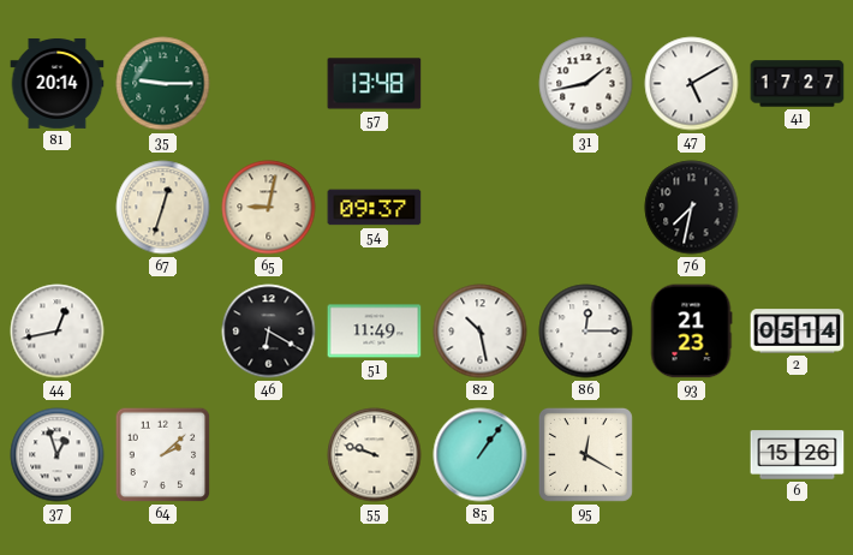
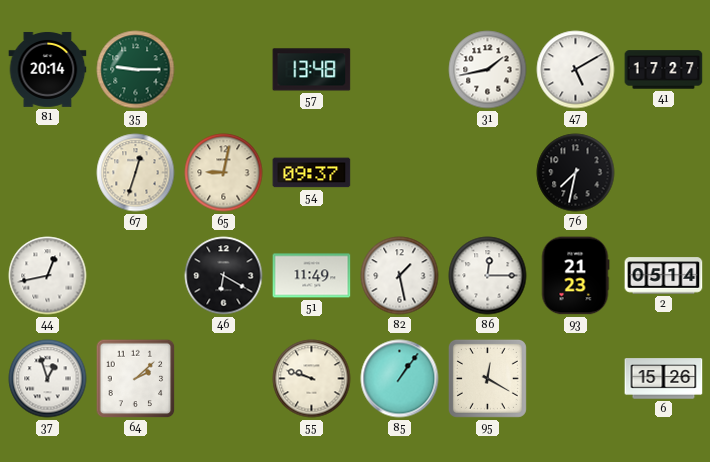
82: 10:28 -> 1:28
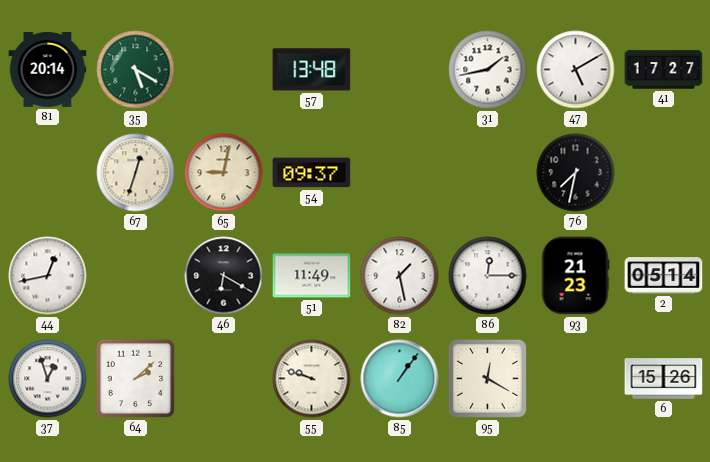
35: 9:15 -> 5:20
